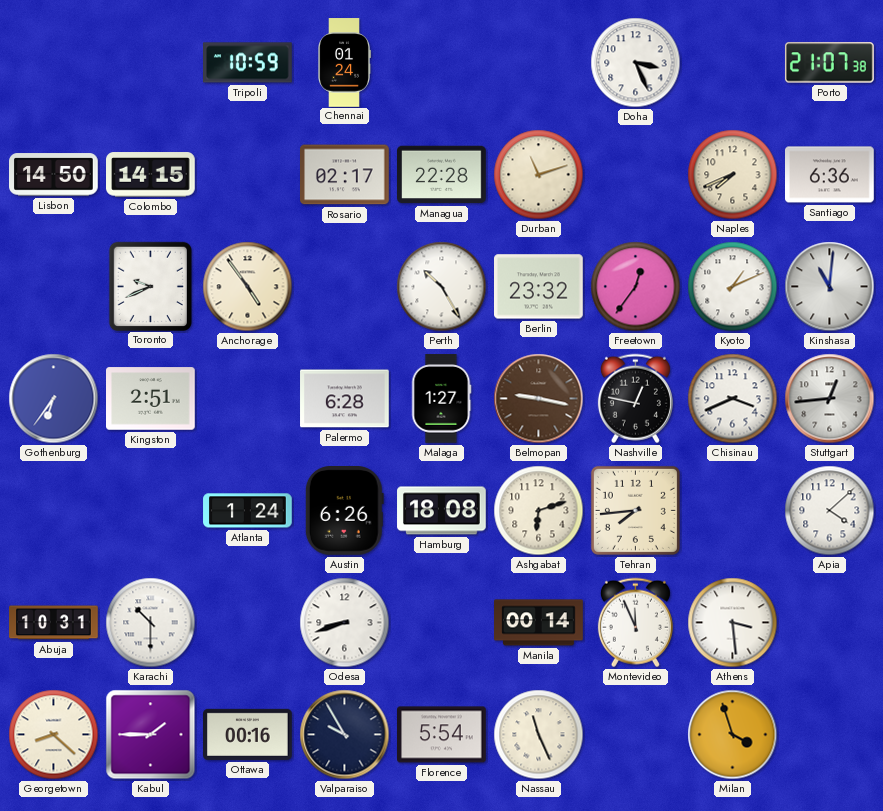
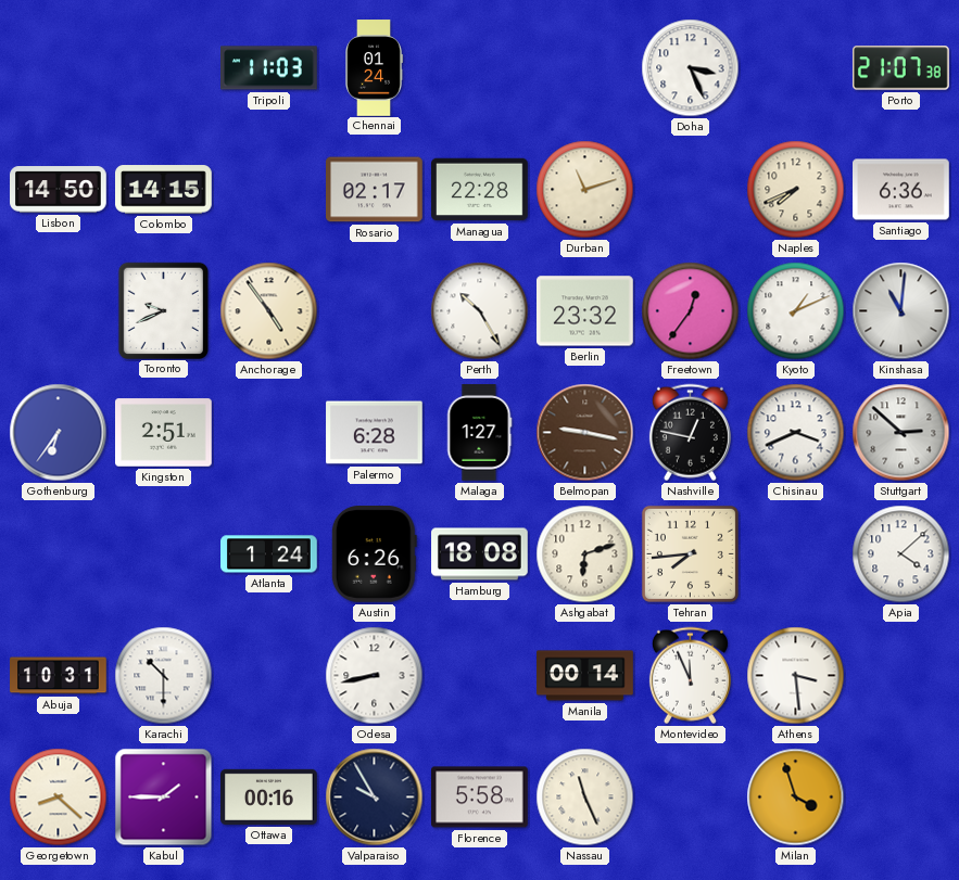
Tripoli: 10:59 -> 11:03
Stuttgart: 12:44 -> 2:52
Odesa: 8:42 -> 8:43
Florence: 5:54 -> 5:58
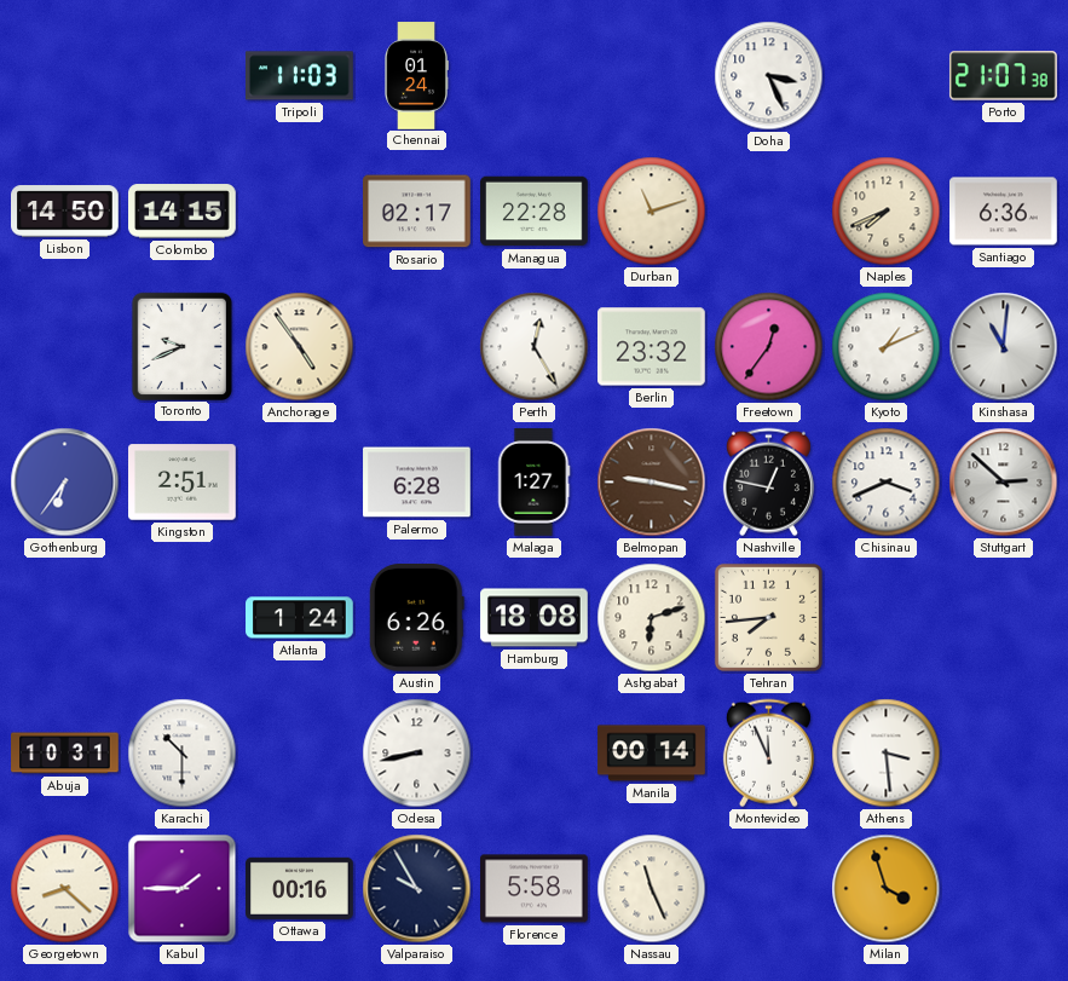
Perth: 10:25 -> 12:25
Apia: 4:08 -> none
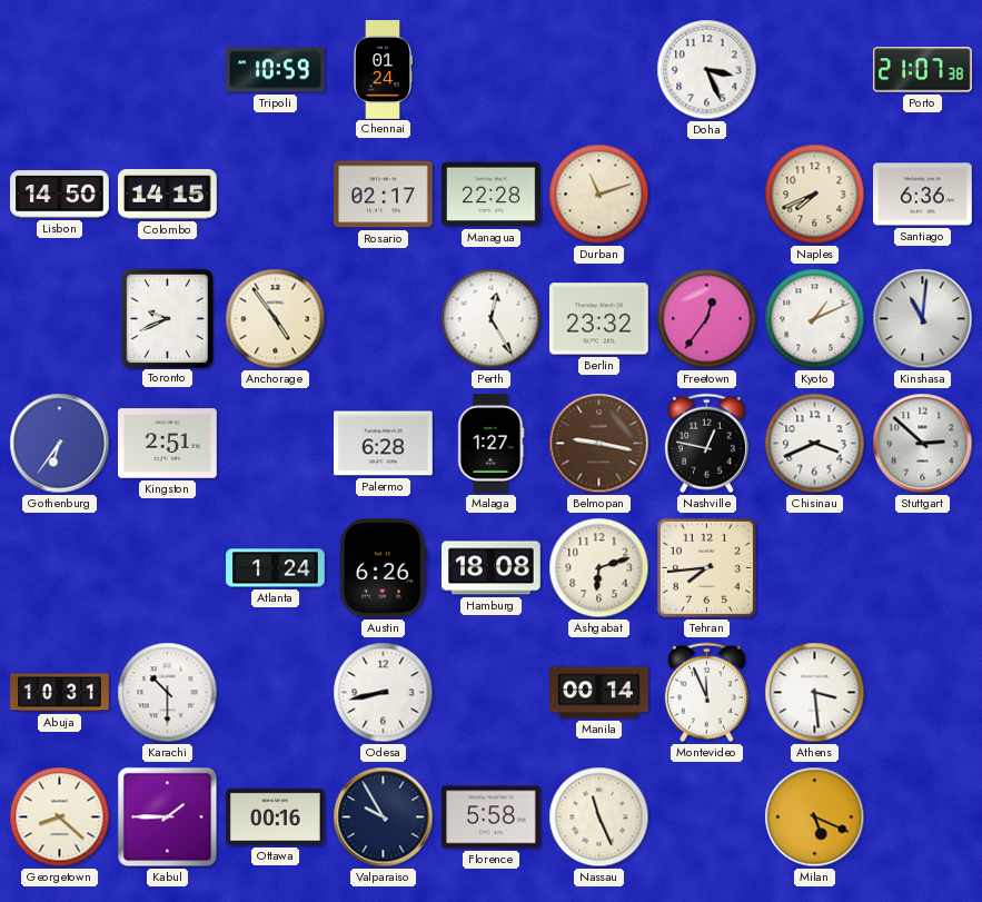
Tripoli: 11:03 -> 10:59
Milan: 3:57 -> 5:19
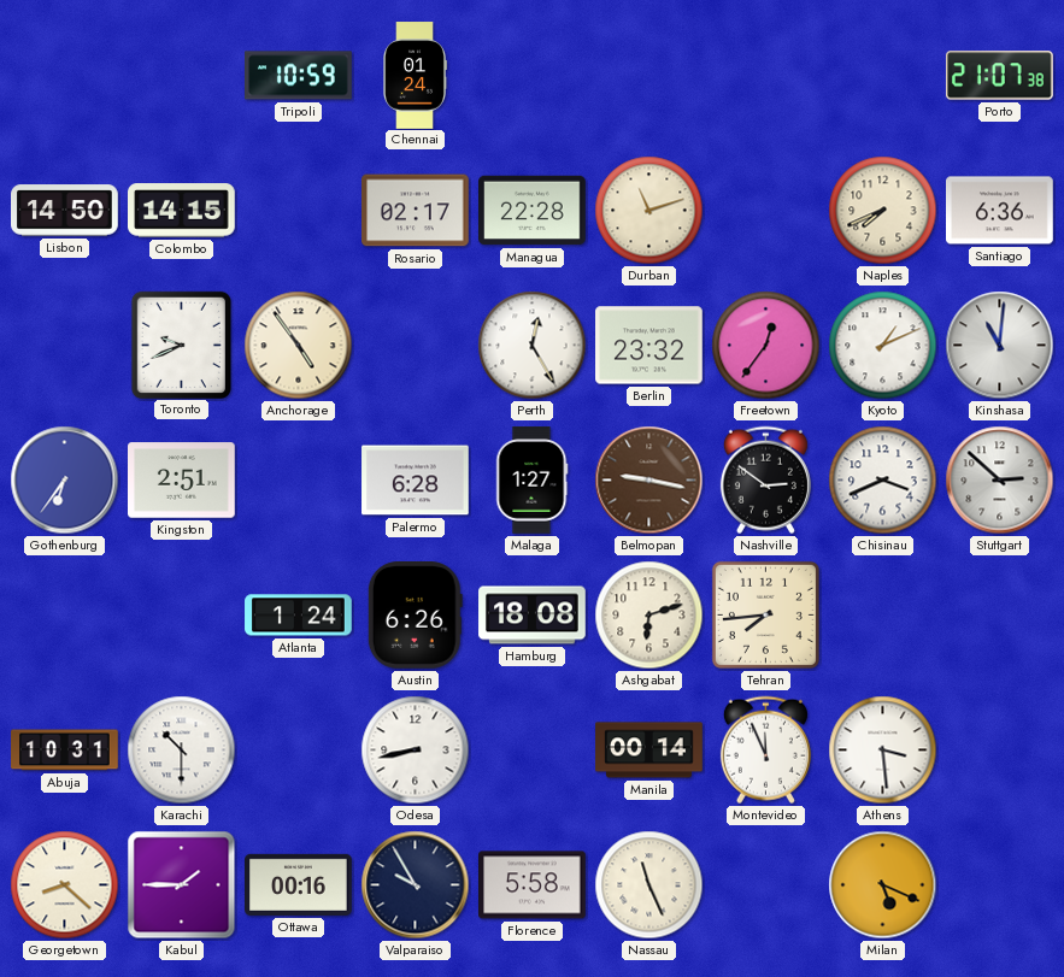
Doha: 3:26 -> none
Nashville: 12:47 -> 2:51
